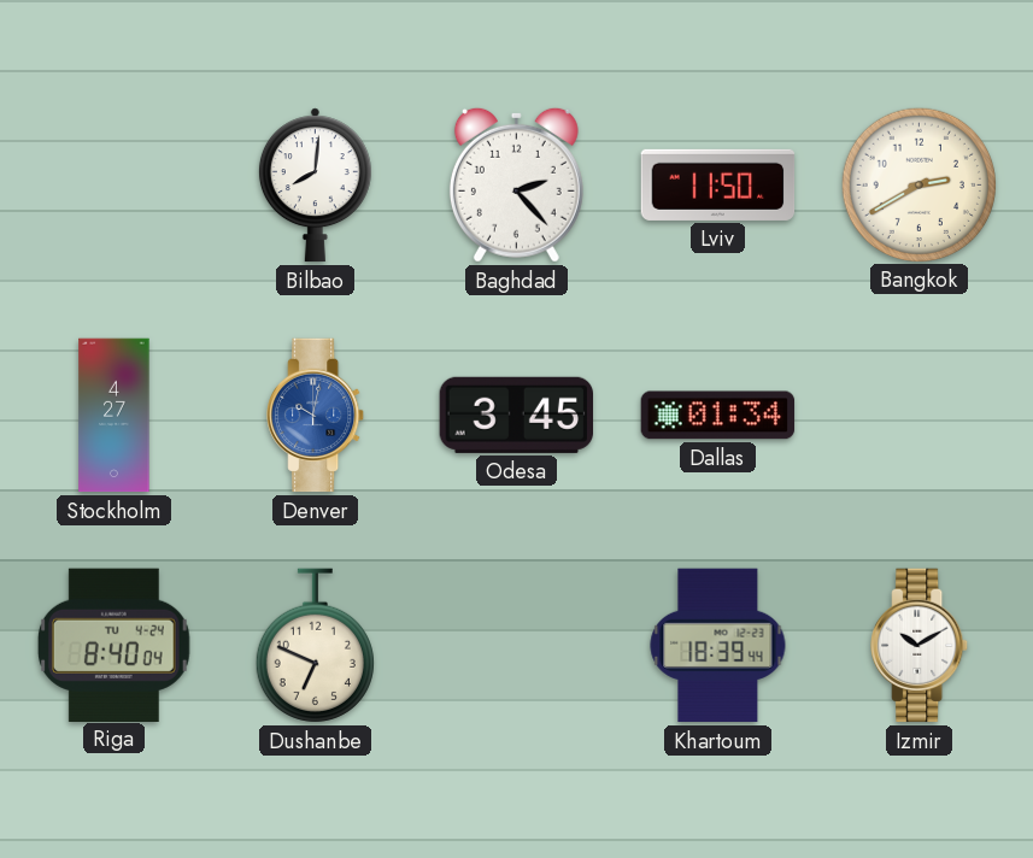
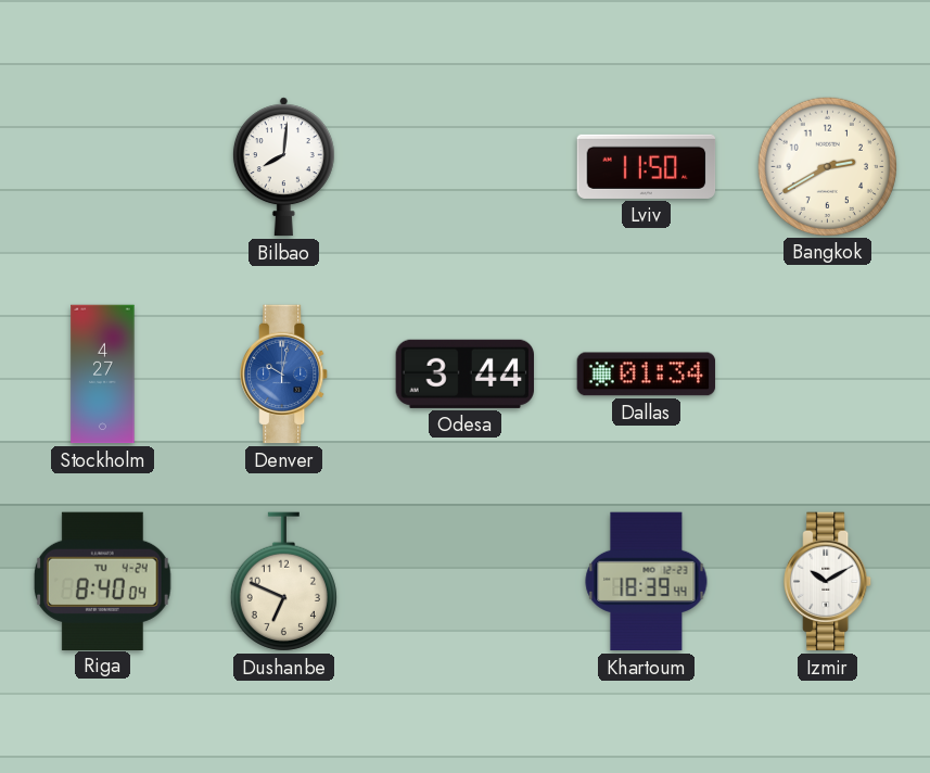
Baghdad: 2:23 -> none
Odesa: 3:45 -> 3:44
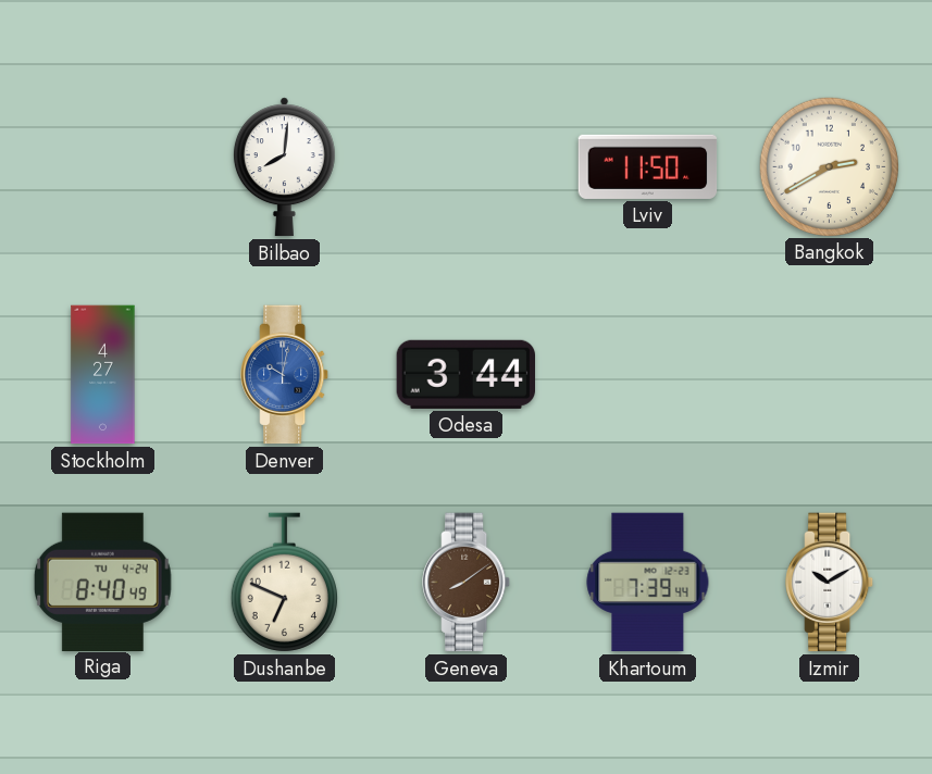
Dallas: 01:34 -> none
Riga: 8:40:04 -> 8:40:49
Geneva: none -> 8:09
Khartoum: 18:39 -> 7:39
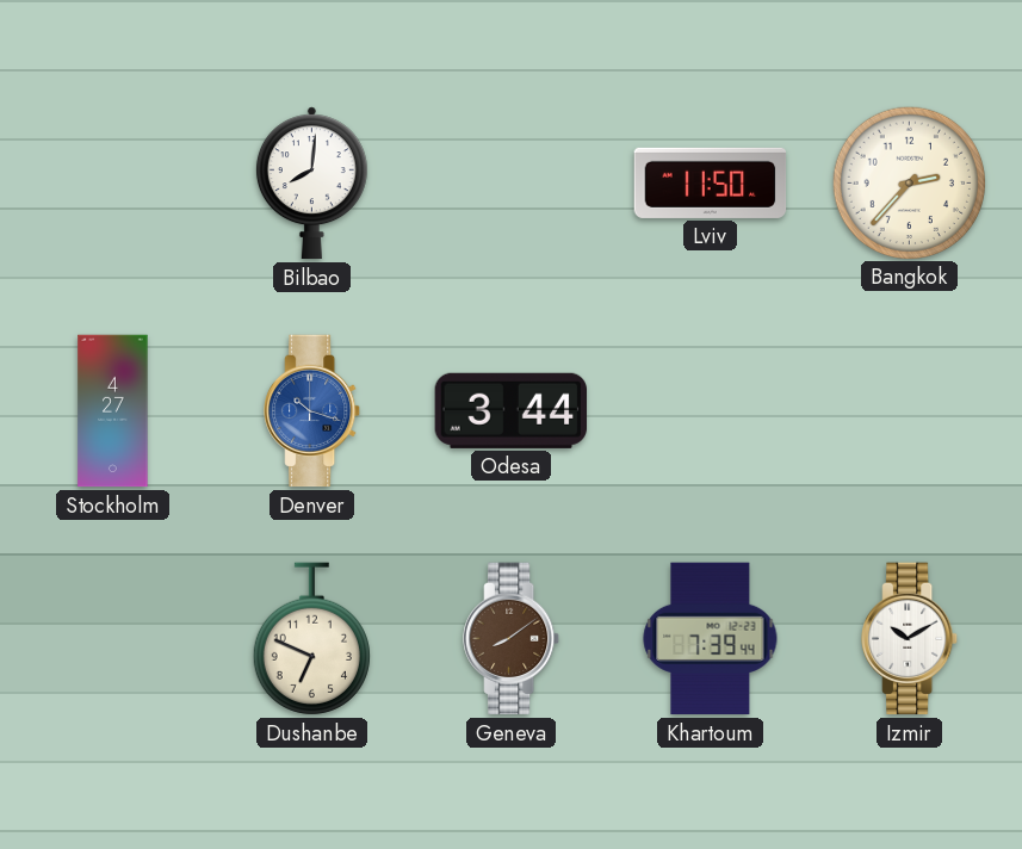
Bangkok: 2:40 -> 2:37
Denver: 10:02 -> 10:18
Riga: 8:40 -> none
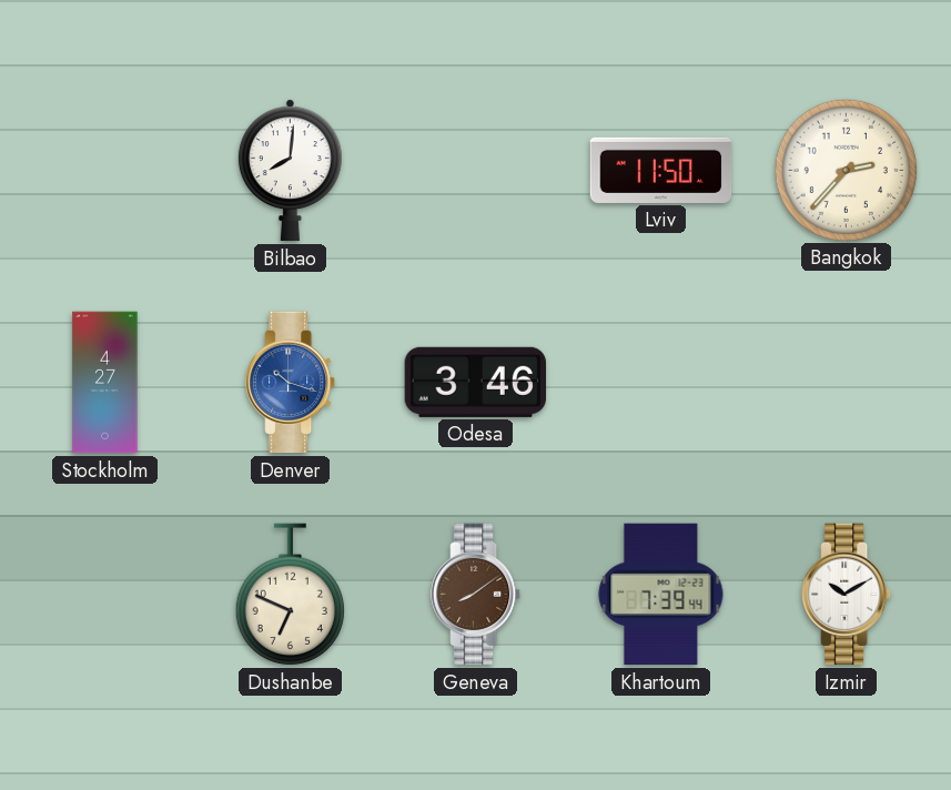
Odesa: 3:44 -> 3:46
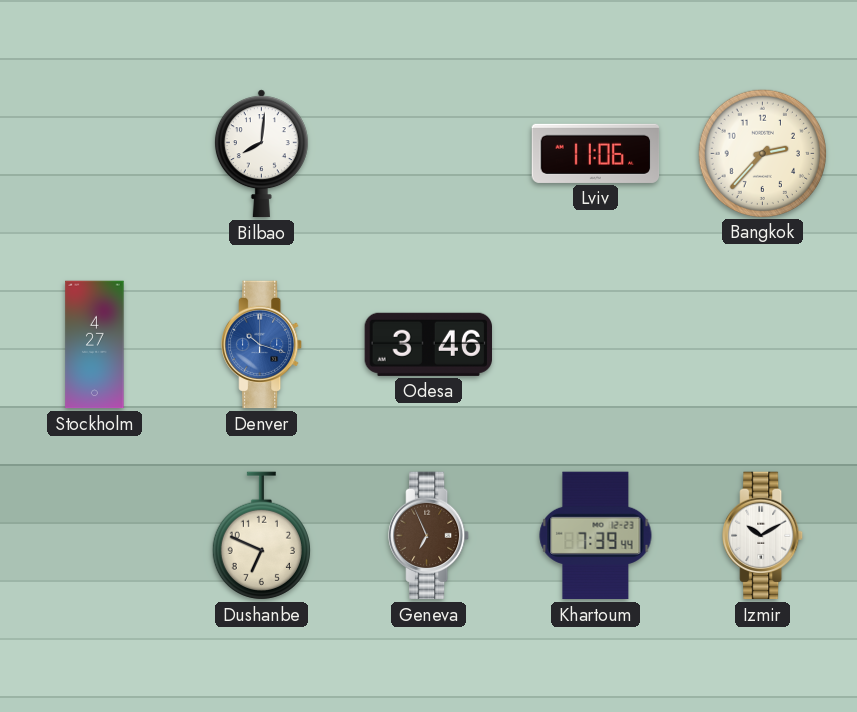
Lviv: 11:50 -> 11:06
Geneva: 8:09 -> 6:56
